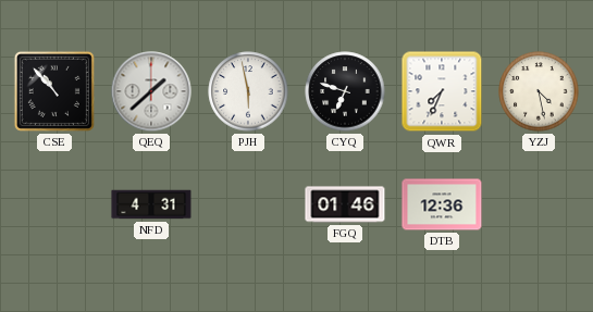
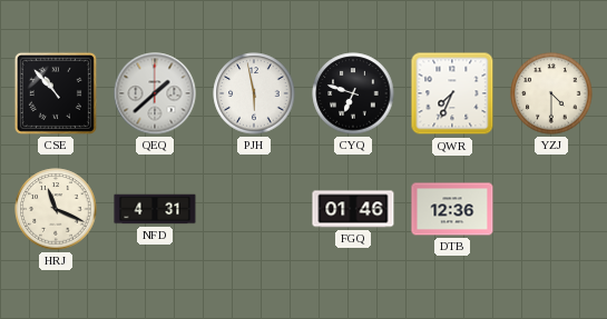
YZJ: 4:28 -> 4:30
HRJ: none -> 11:19
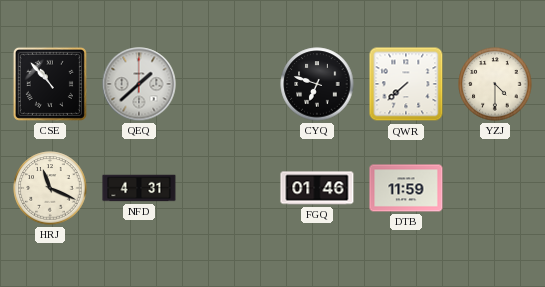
PJH: 5:58 -> none
QWR: 7:34 -> 7:38
DTB: 12:36 -> 11:59
